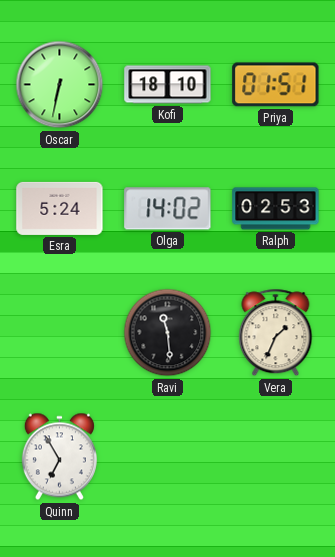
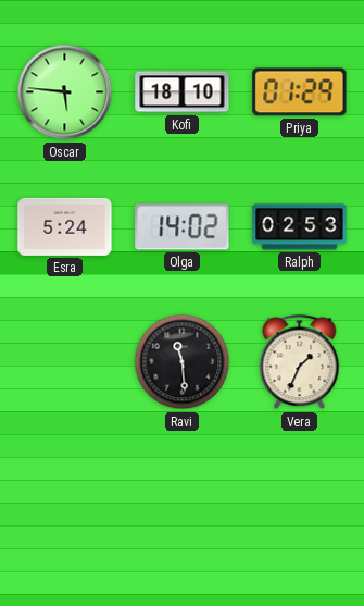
Oscar: 6:32 -> 5:46
Priya: 01:51 -> 01:29
Quinn: 6:55 -> none
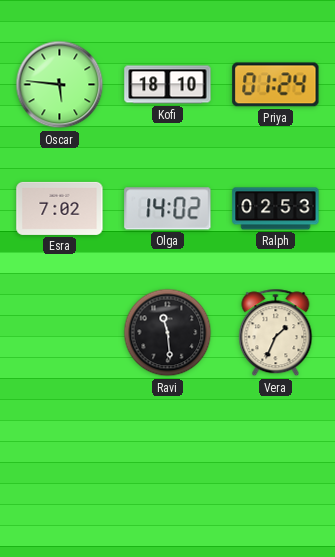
Priya: 01:29 -> 01:24
Esra: 5:24 -> 7:02
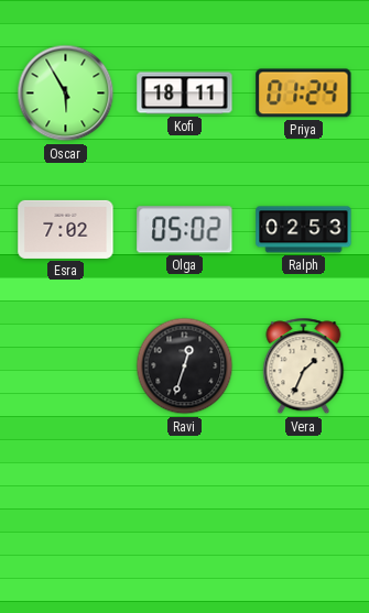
Oscar: 5:46 -> 5:55
Kofi: 18:10 -> 18:11
Olga: 14:02 -> 05:02
Ravi: 11:29 -> 12:33
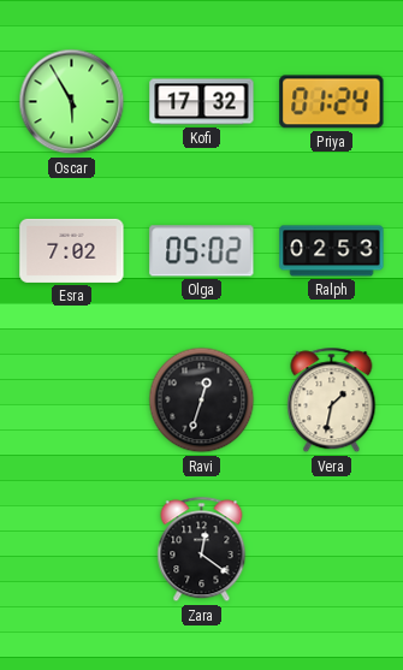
Kofi: 18:11 -> 17:32
Vera: 1:34 -> 1:32
Zara: none -> 12:21
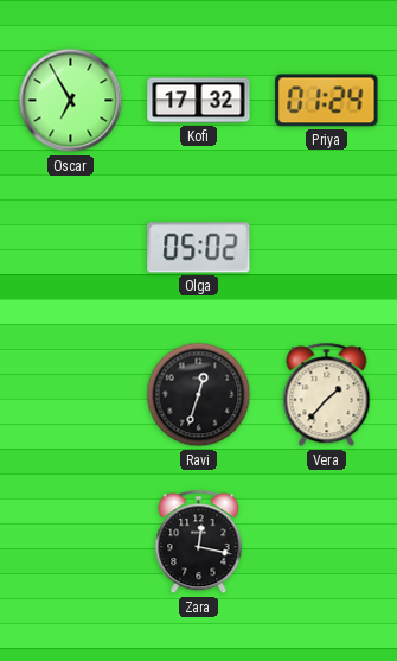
Oscar: 5:55 -> 6:55
Esra: 7:02 -> none
Ralph: 02:53 -> none
Vera: 1:32 -> 1:37
Zara: 12:21 -> 12:17
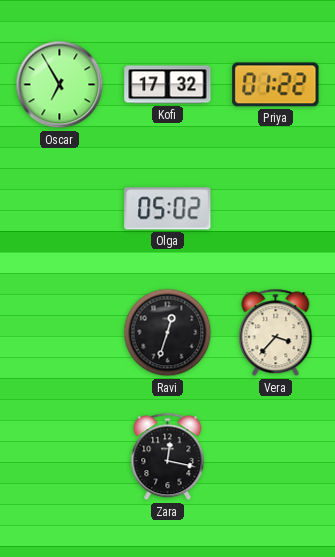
Priya: 01:24 -> 01:22
Vera: 1:37 -> 3:37
